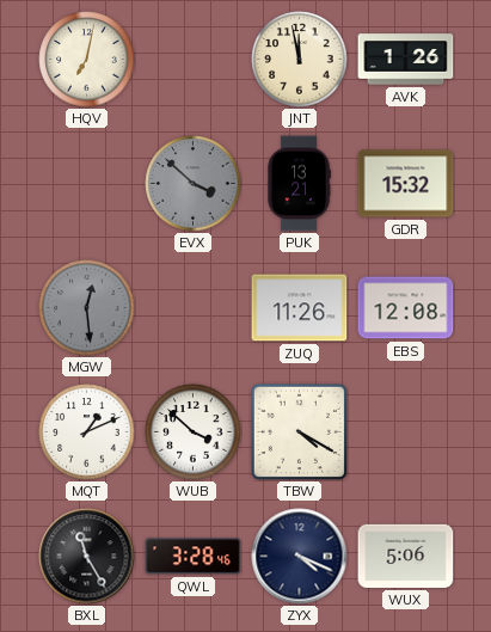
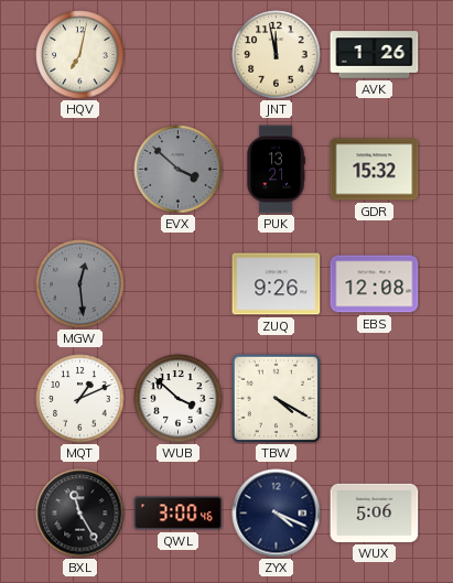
ZUQ: 11:26 -> 9:26
QWL: 3:28 -> 3:00
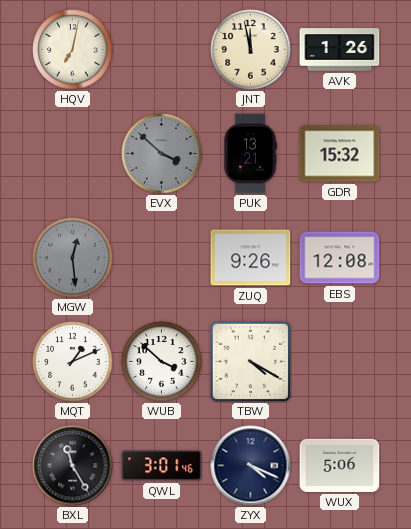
QWL: 3:00 -> 3:01
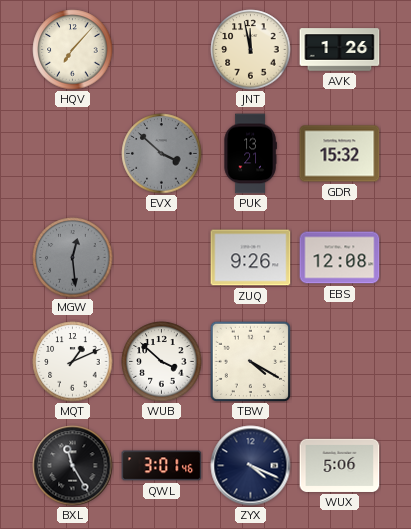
HQV: 7:02 -> 7:07
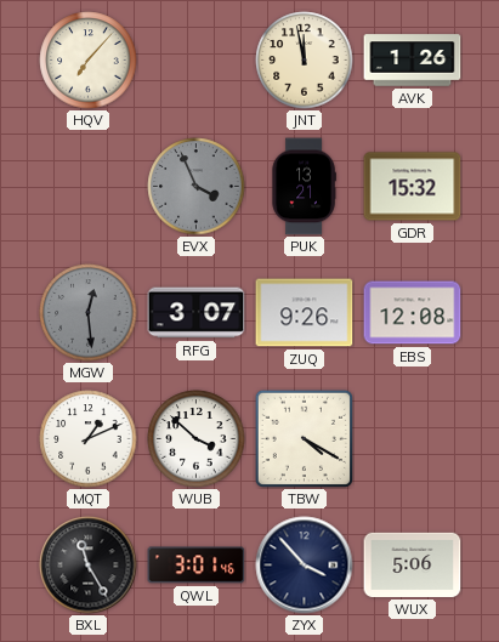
EVX: 3:52 -> 3:56
RFG: none -> 3:07
ZYX: 4:19 -> 3:53
